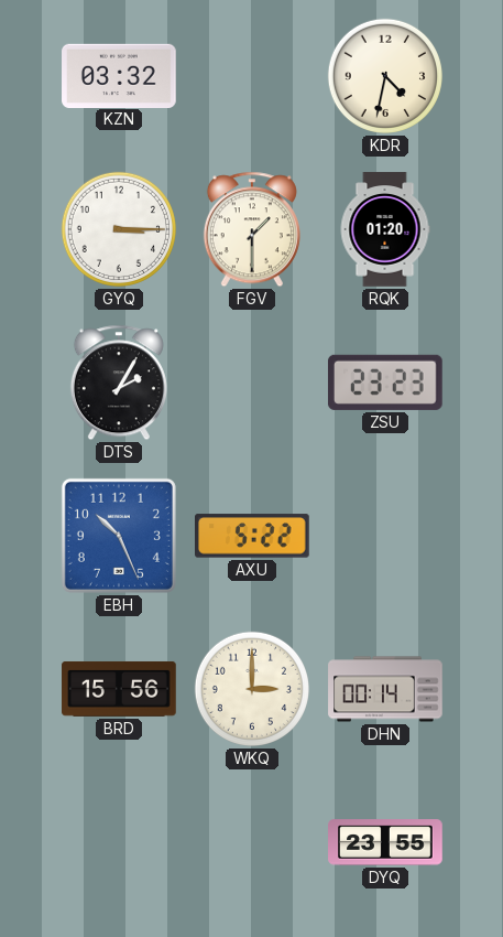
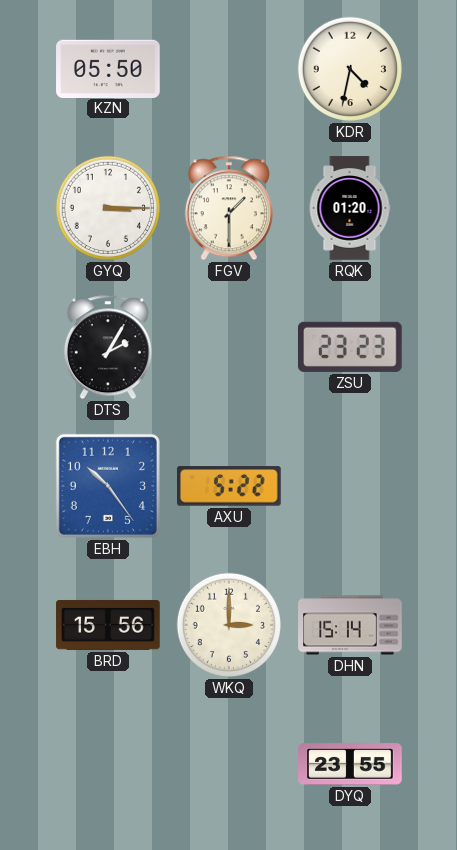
KZN: 03:32 -> 05:50
EBH: 10:26 -> 10:24
DHN: 00:14 -> 15:14
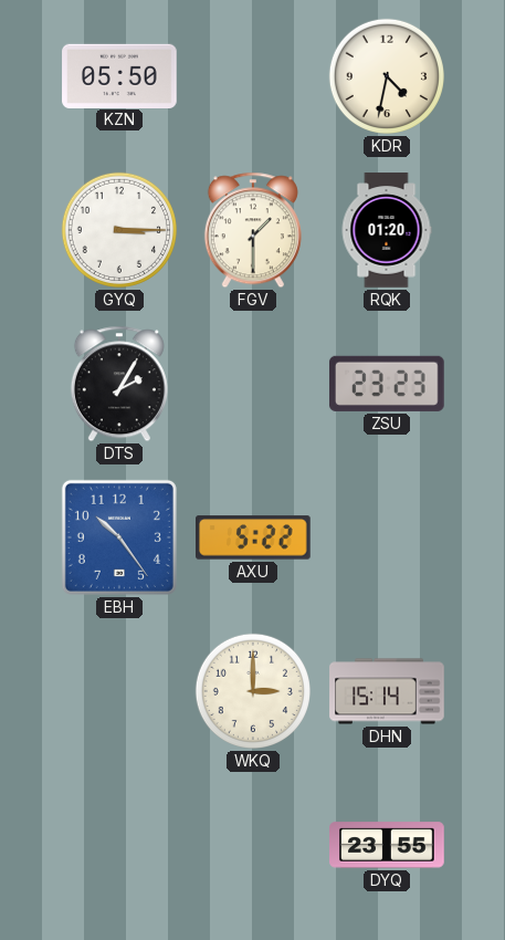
BRD: 15:56 -> none
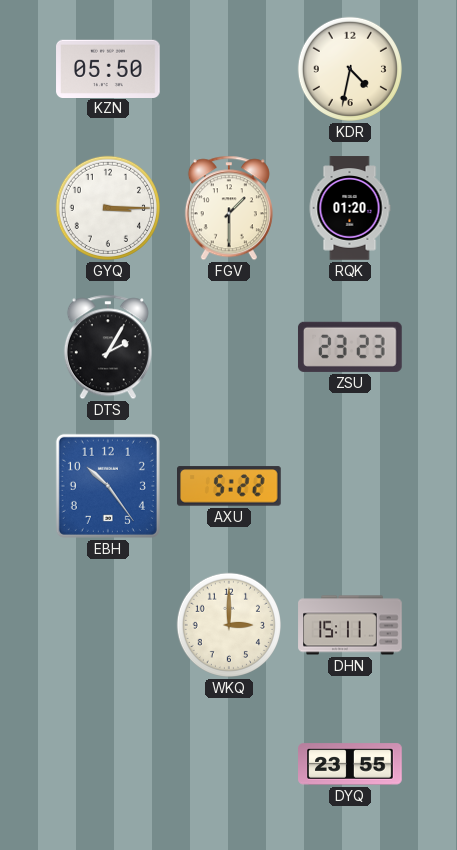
DHN: 15:14 -> 15:11
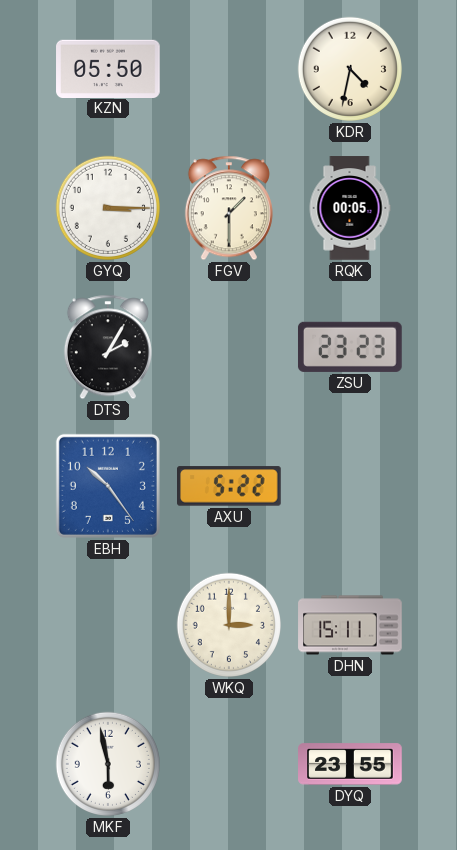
RQK: 01:20 -> 00:05
MKF: none -> 5:58
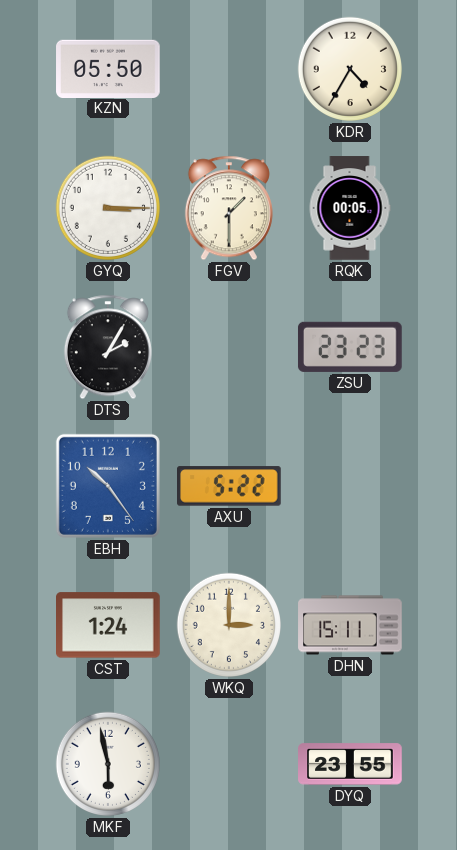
KDR: 4:32 -> 4:35
CST: none -> 1:24
